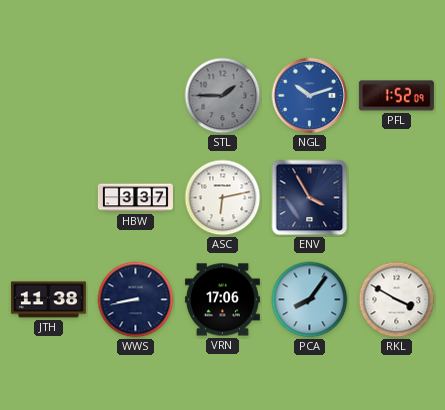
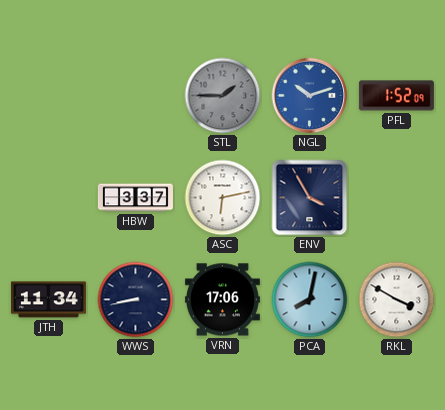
JTH: 11:38 -> 11:34
PCA: 8:06 -> 8:02
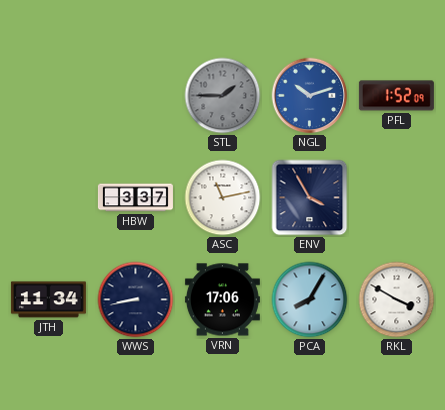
ASC: 6:13 -> 11:13
PCA: 8:02 -> 8:05
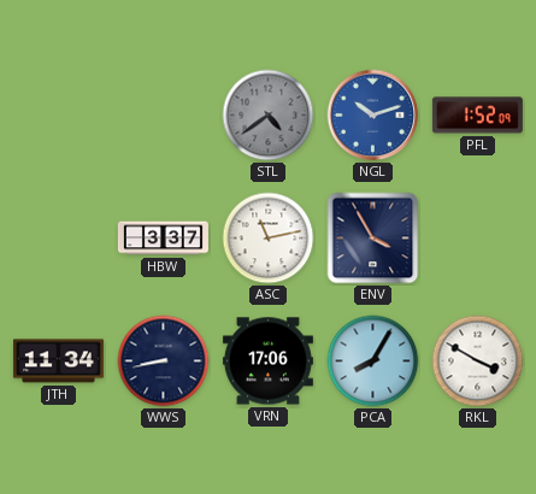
STL: 1:45 -> 4:39
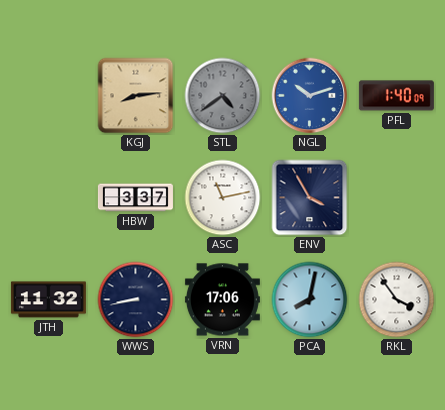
KGJ: none -> 8:14
PFL: 1:52 -> 1:40
JTH: 11:34 -> 11:32
PCA: 8:05 -> 8:02
RKL: 3:50 -> 3:54
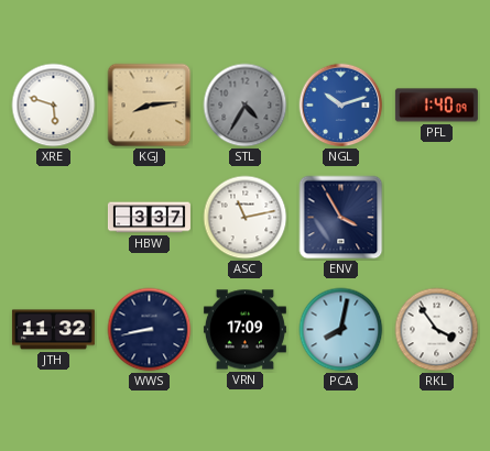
XRE: none -> 5:48
STL: 4:39 -> 4:35
VRN: 17:06 -> 17:09
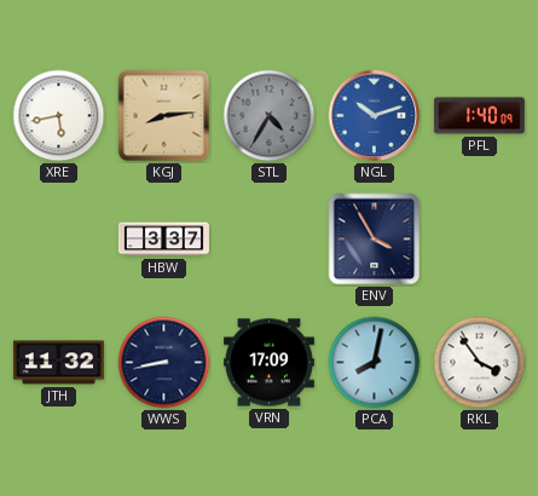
XRE: 5:48 -> 5:43
ASC: 11:13 -> none
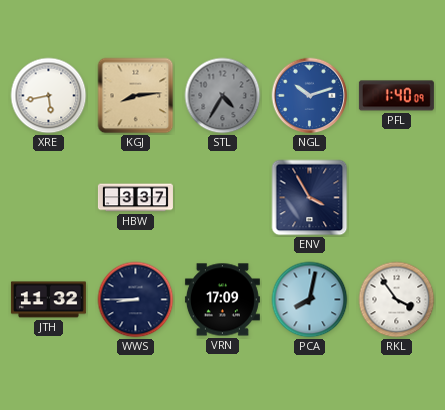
WWS: 8:43 -> 8:45
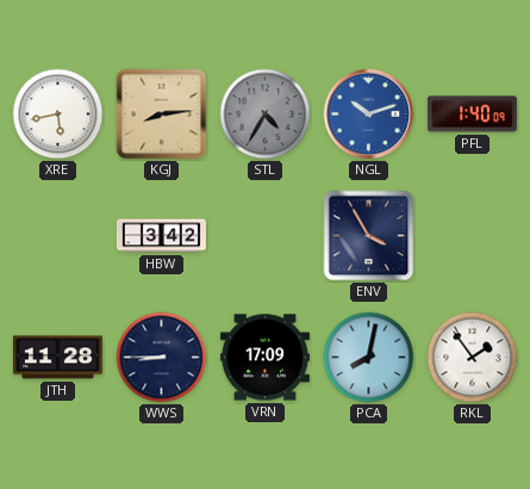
HBW: 3:37 -> 3:42
JTH: 11:32 -> 11:28
RKL: 3:54 -> 1:54
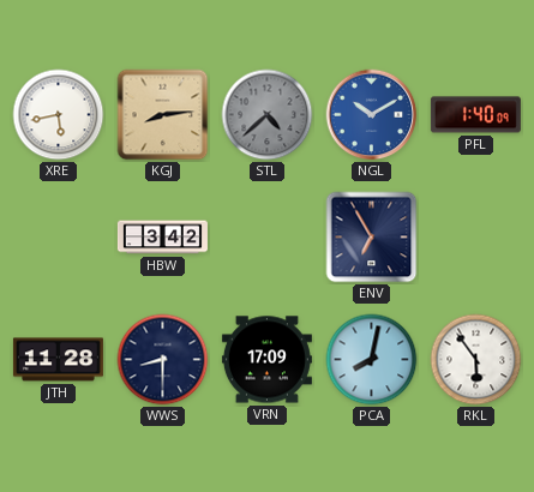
STL: 4:35 -> 4:38
NGL: 10:12 -> 10:10
ENV: 3:55 -> 6:55
WWS: 8:45 -> 8:30
RKL: 1:54 -> 5:54
